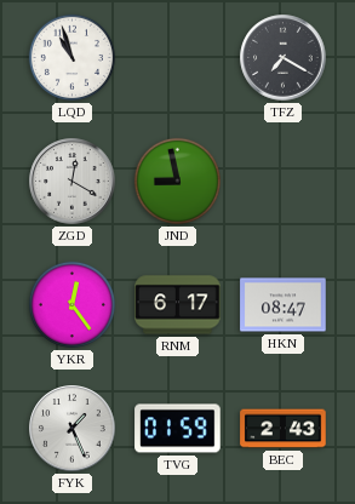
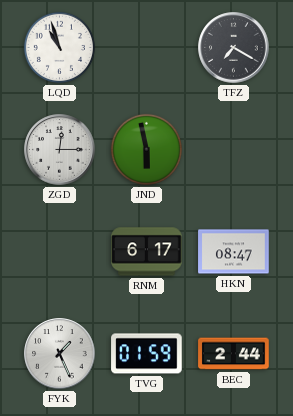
ZGD: 12:20 -> 12:15
JND: 8:58 -> 5:58
YKR: 12:24 -> none
BEC: 2:43 -> 2:44
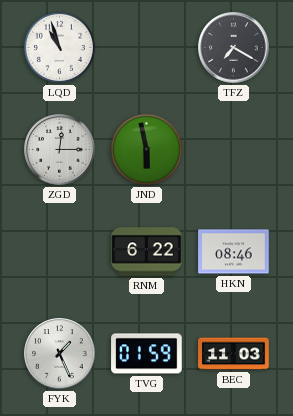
RNM: 6:17 -> 6:22
HKN: 08:47 -> 08:46
BEC: 2:44 -> 11:03
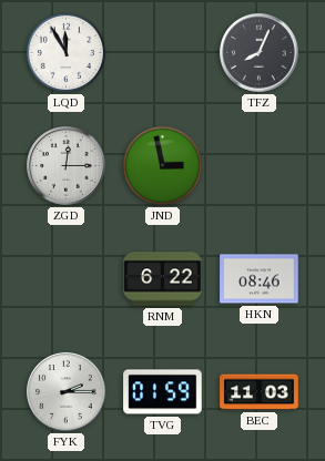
LQD: 10:57 -> 11:55
TFZ: 7:20 -> 8:04
JND: 5:58 -> 2:58
FYK: 1:26 -> 2:15
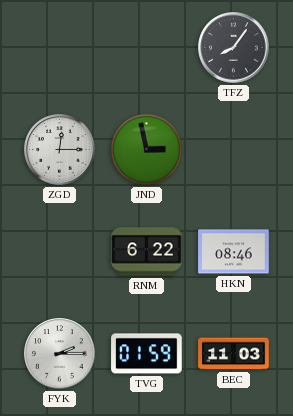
LQD: 11:55 -> none
TFZ: 8:04 -> 8:06
